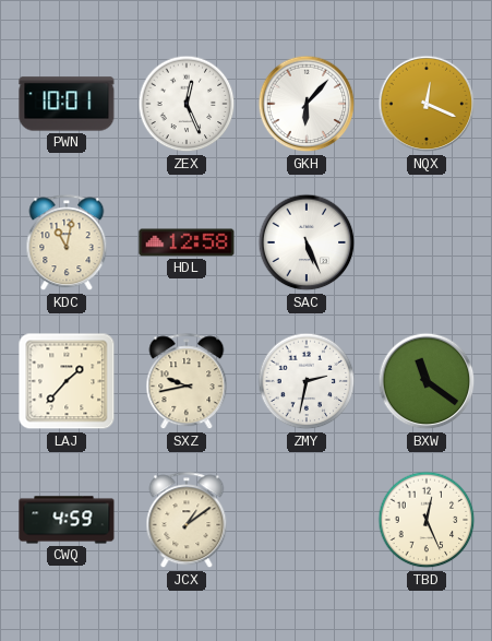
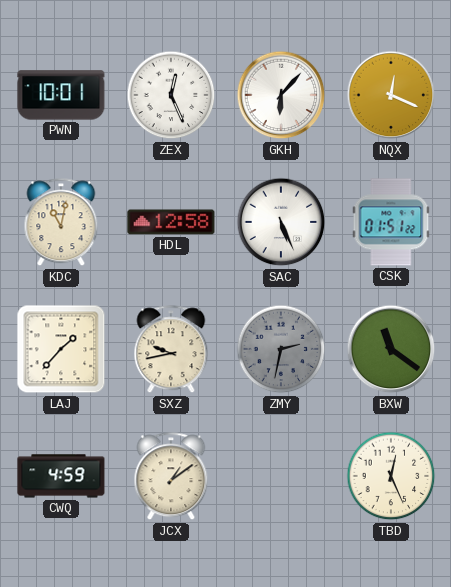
CSK: none -> 01:51
ZMY dial: white -> grey
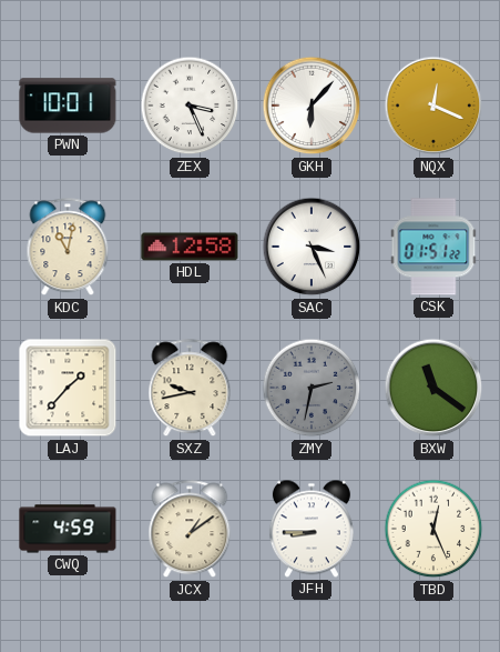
ZEX: 12:26 -> 3:26
SAC: 5:26 -> 3:26
JFH: none -> 8:45
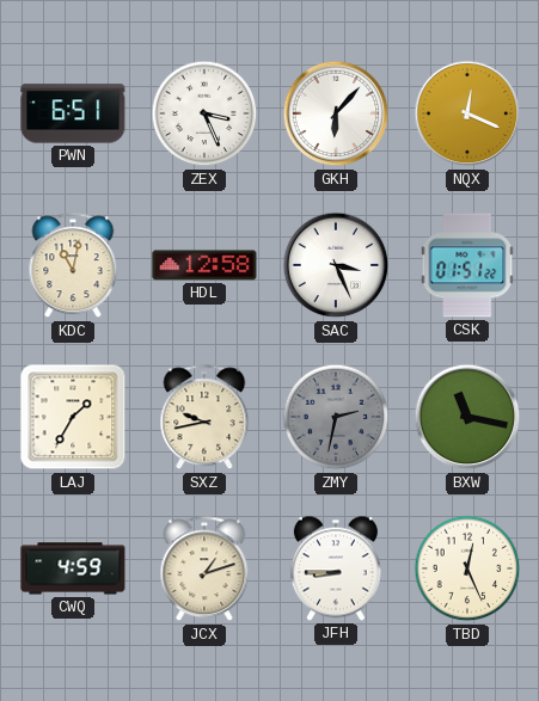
PWN: 10:01 -> 6:51
LAJ: 1:37 -> 1:35
BXW: 11:21 -> 11:17
JCX: 1:09 -> 1:12
